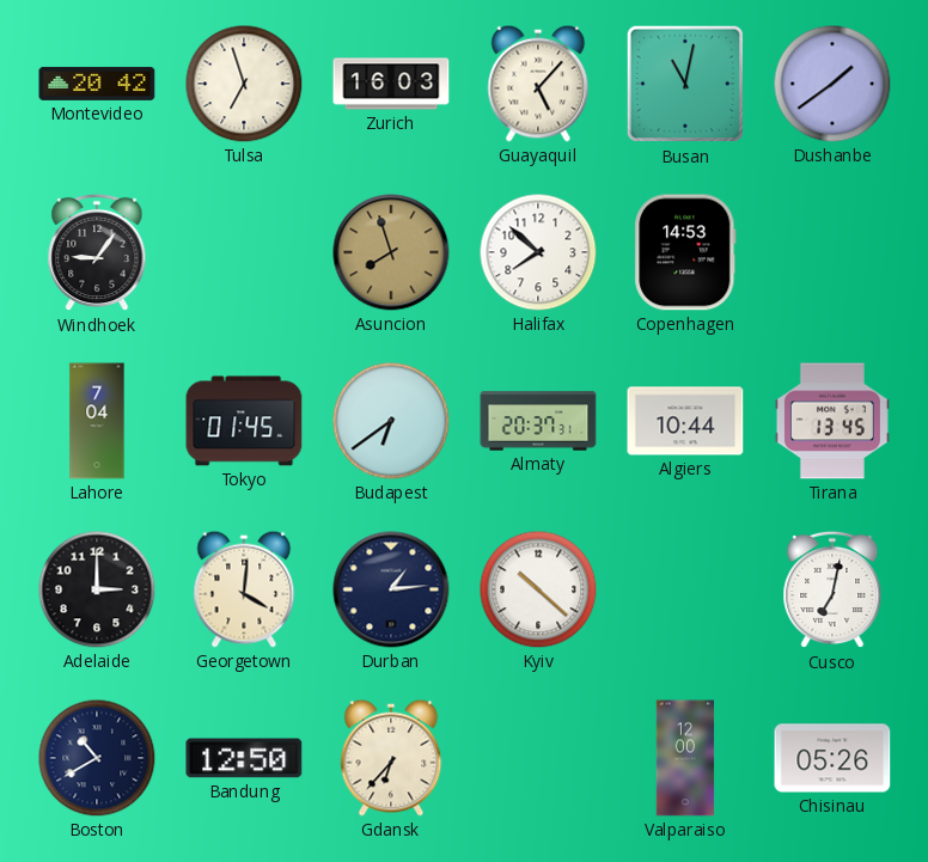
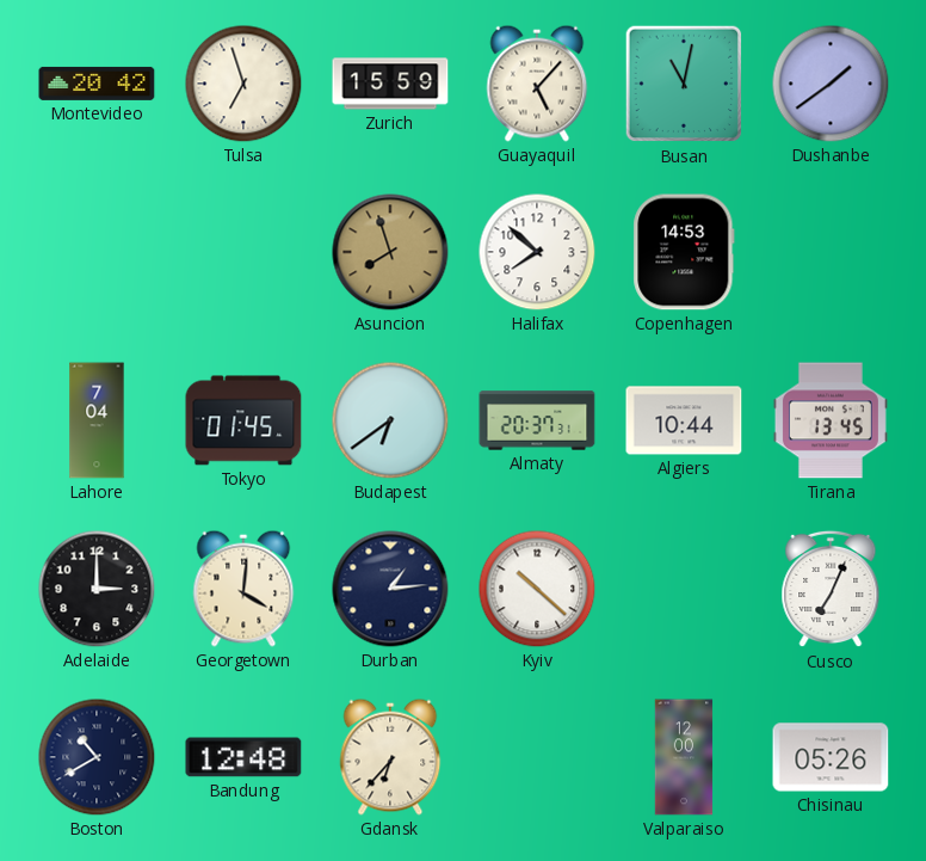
Zurich: 16:03 -> 15:59
Windhoek: 9:06 -> none
Cusco: 7:02 -> 7:04
Bandung: 12:50 -> 12:48
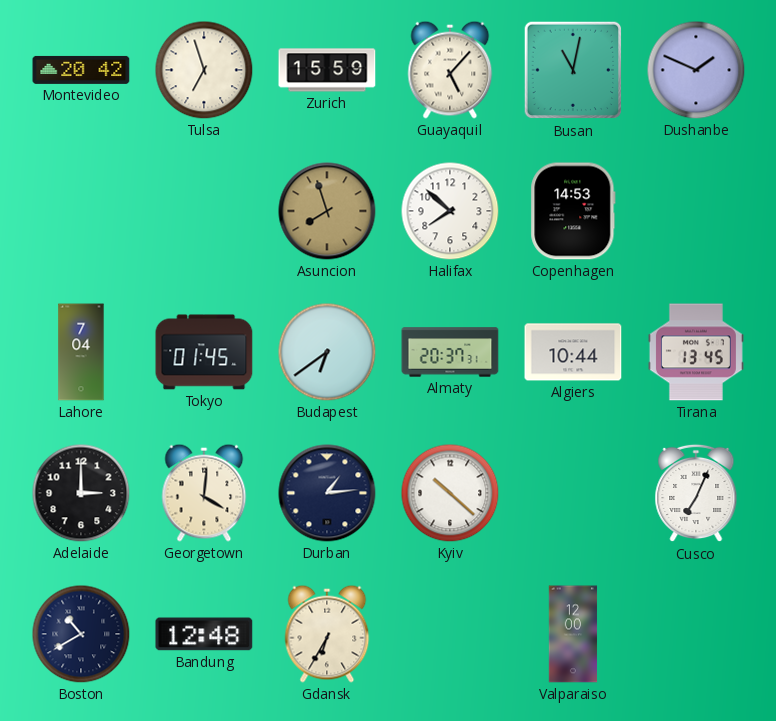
Dushanbe: 1:39 -> 1:49
Gdansk: 6:37 -> 6:35
Chisinau: 05:26 -> none
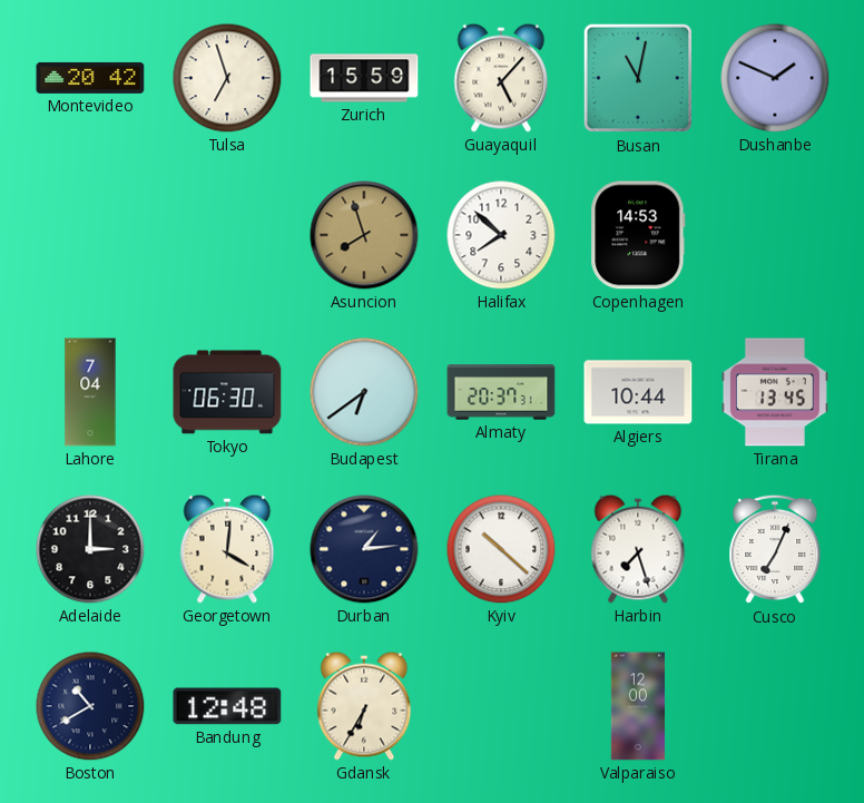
Tokyo: 01:45 -> 06:30
Harbin: none -> 7:27
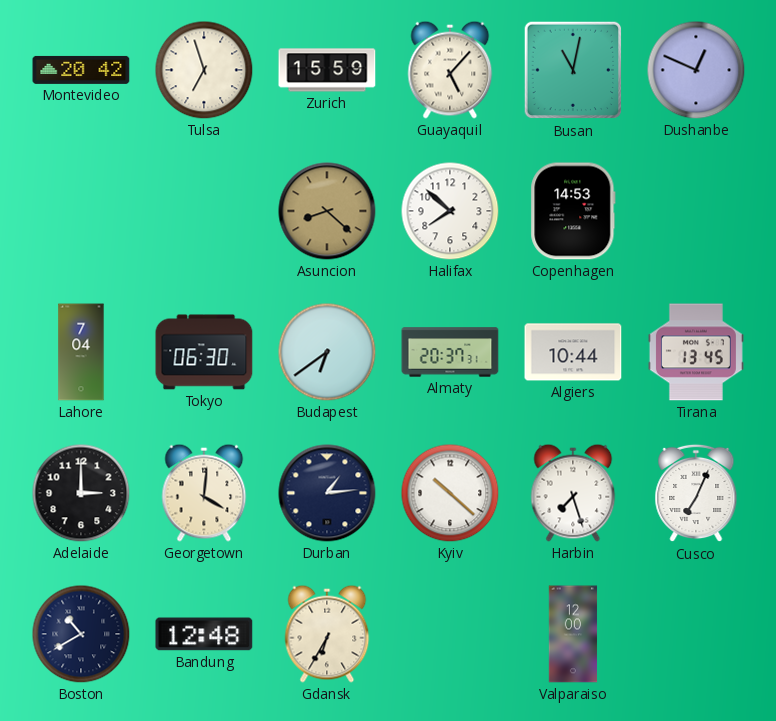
Dushanbe: 1:49 -> 12:49
Asuncion: 7:57 -> 8:22
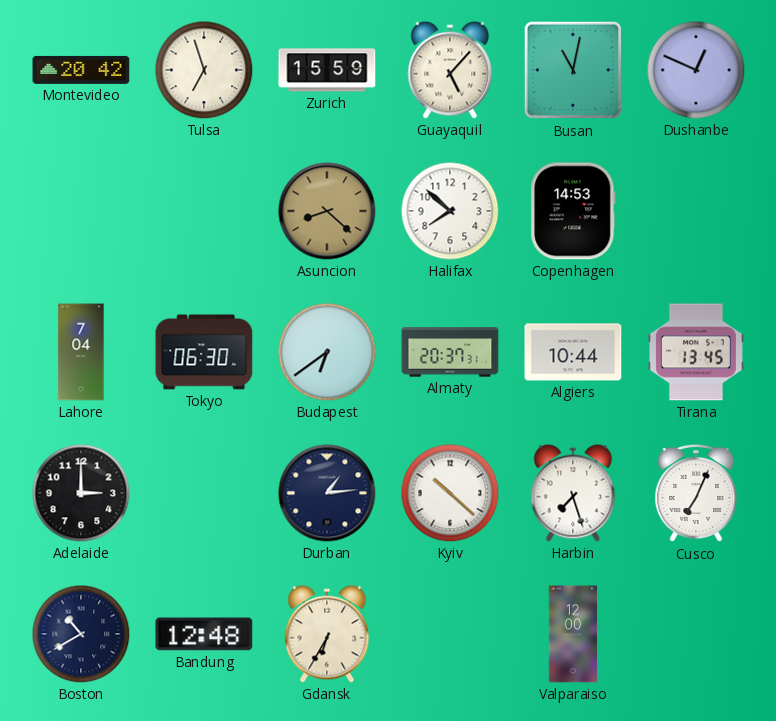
Georgetown: 4:01 -> none
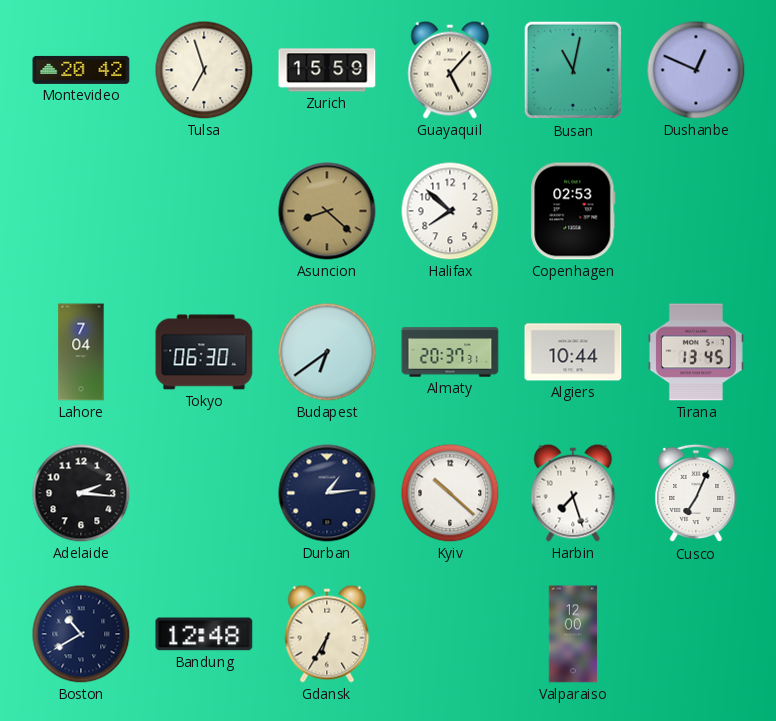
Copenhagen: 14:53 -> 02:53
Adelaide: 3:00 -> 2:16
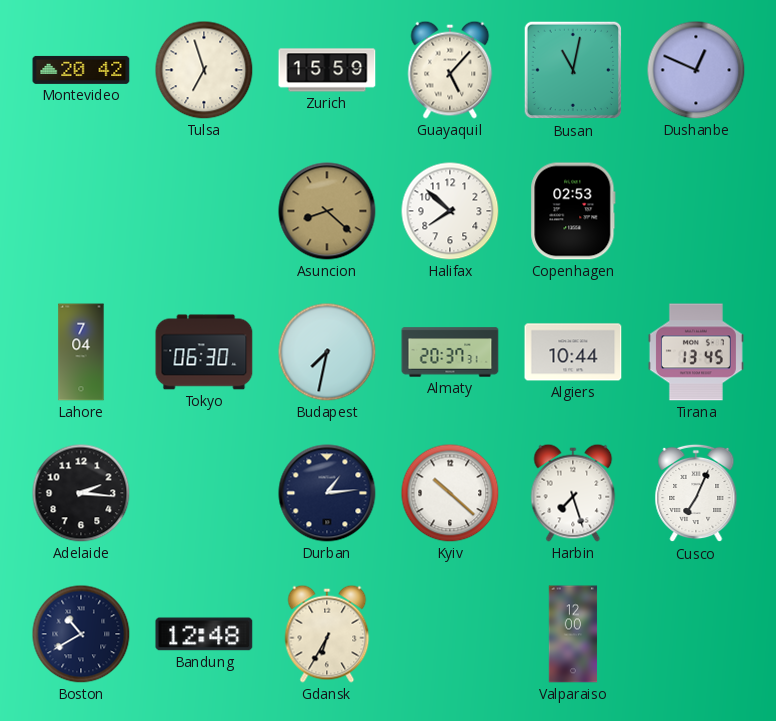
Budapest: 6:39 -> 7:32
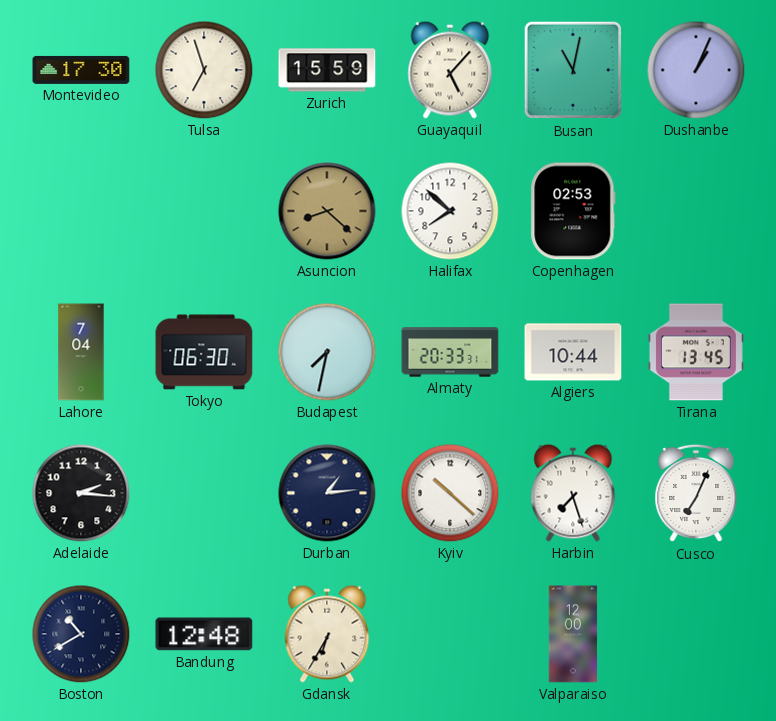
Montevideo: 20:42 -> 17:30
Dushanbe: 12:49 -> 1:04
Almaty: 20:37 -> 20:33
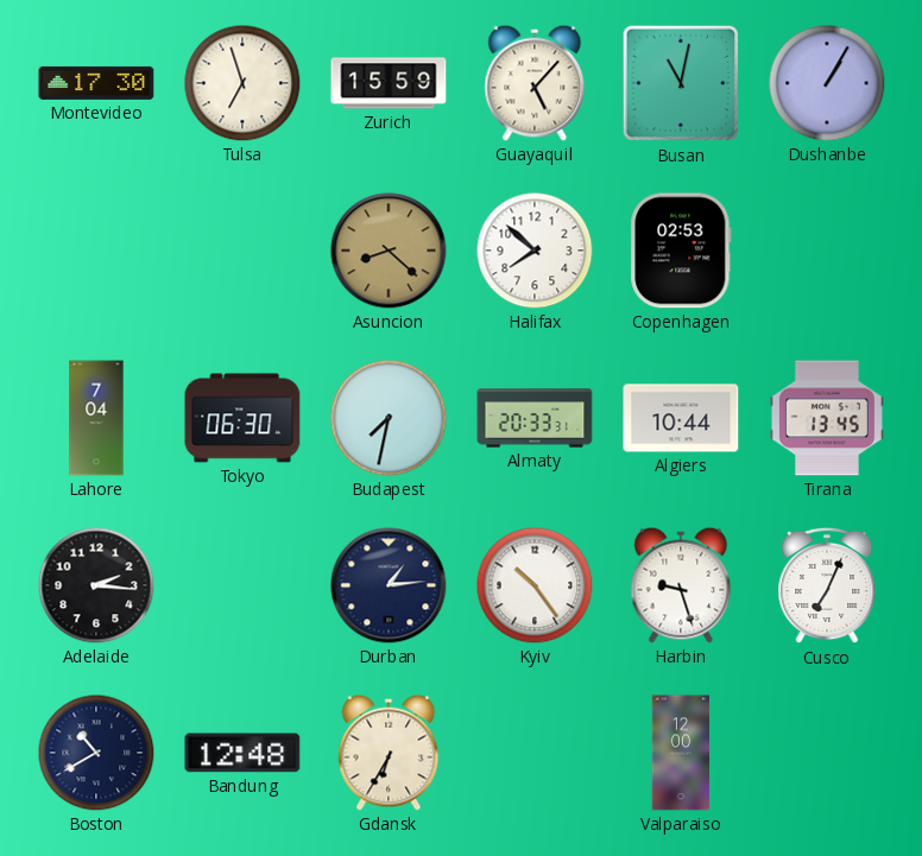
Dushanbe: 1:04 -> 1:05
Kyiv: 10:22 -> 10:24
Harbin: 7:27 -> 9:27
